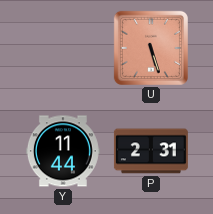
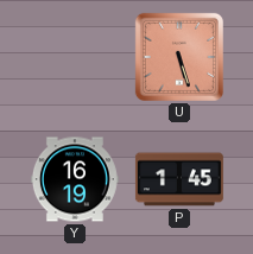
Y: 11:44 -> 16:19
P: 2:31 -> 1:45
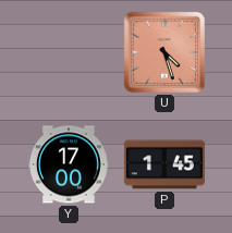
U: 5:27 -> 4:27
Y: 16:19 -> 17:00
